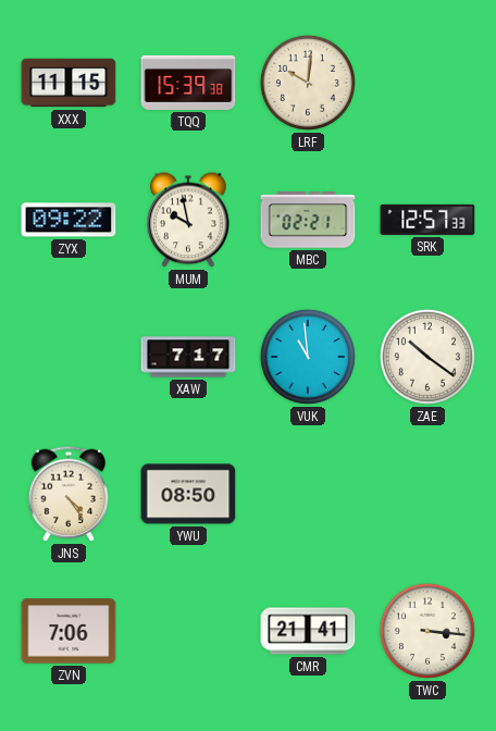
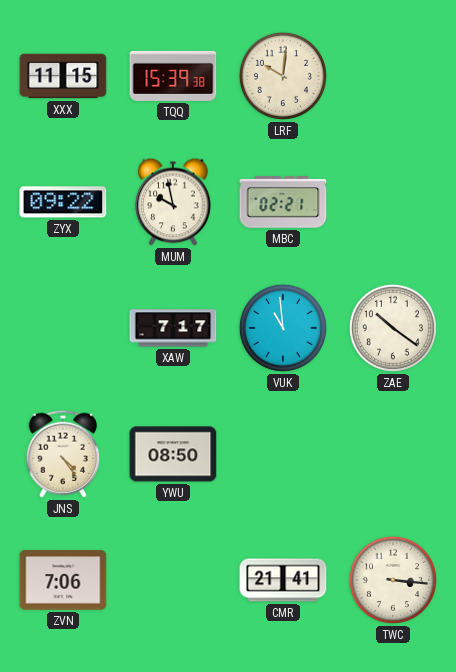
SRK: 12:57 -> none
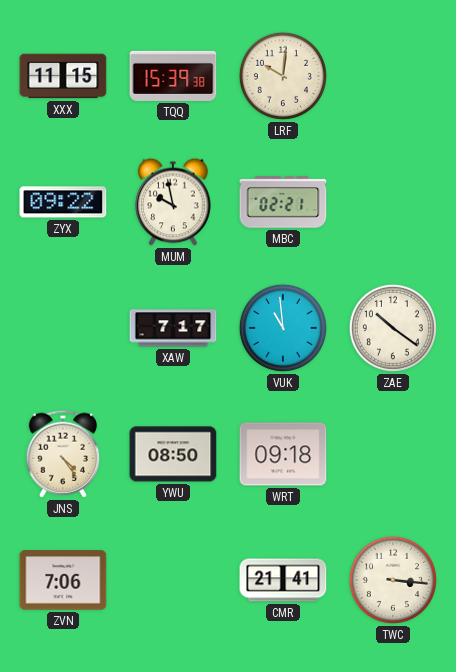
WRT: none -> 09:18
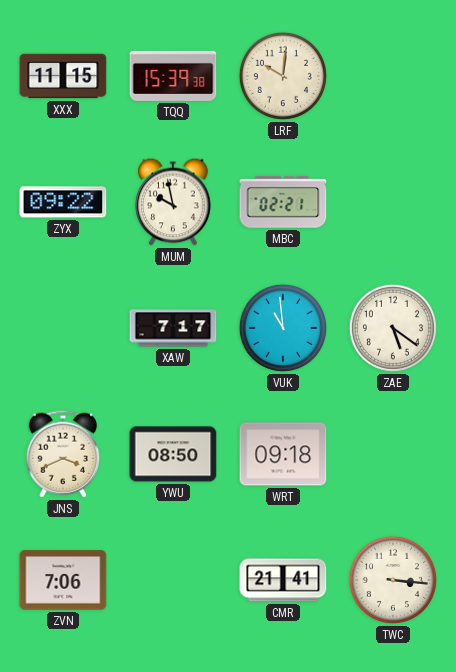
ZAE: 10:21 -> 5:21
JNS: 4:24 -> 3:41
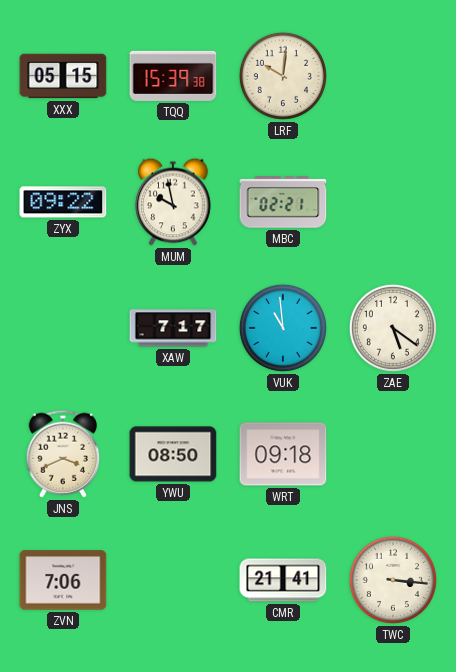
XXX: 11:15 -> 05:15
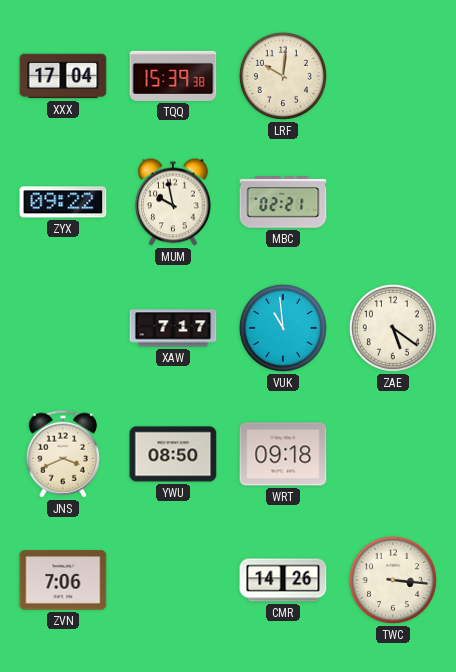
XXX: 05:15 -> 17:04
CMR: 21:41 -> 14:26
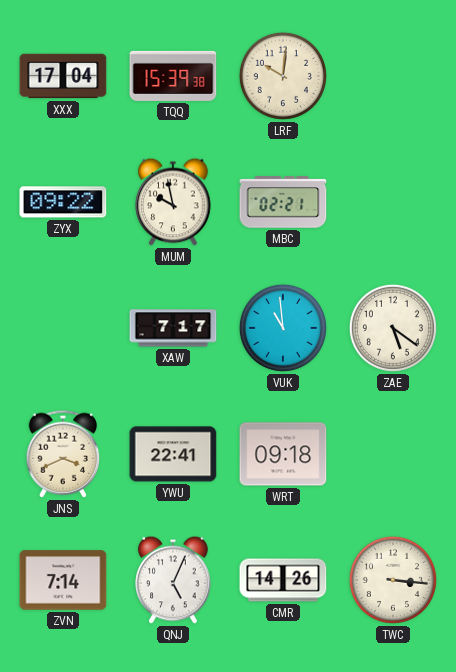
YWU: 08:50 -> 22:41
ZVN: 7:06 -> 7:14
QNJ: none -> 5:04
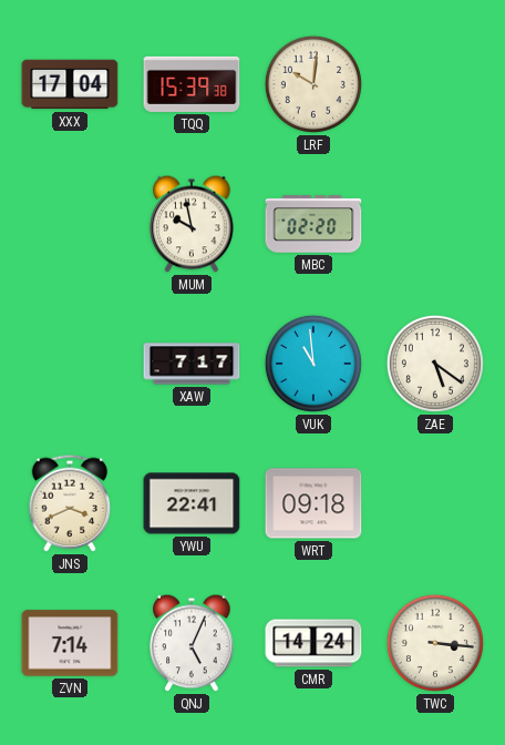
ZYX: 09:22 -> none
MBC: 02:21 -> 02:20
CMR: 14:26 -> 14:24
